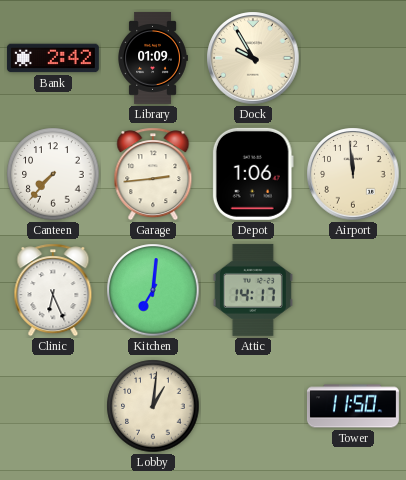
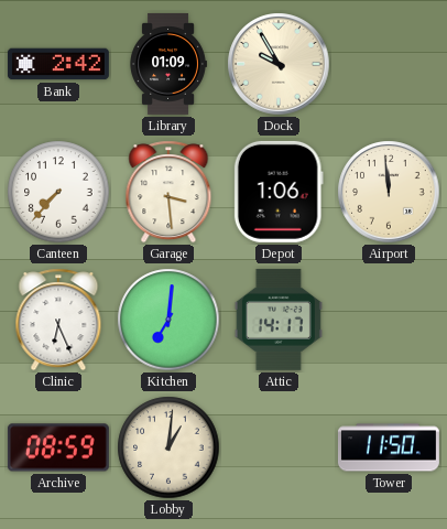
Garage: 2:44 -> 3:29
Archive: none -> 08:59
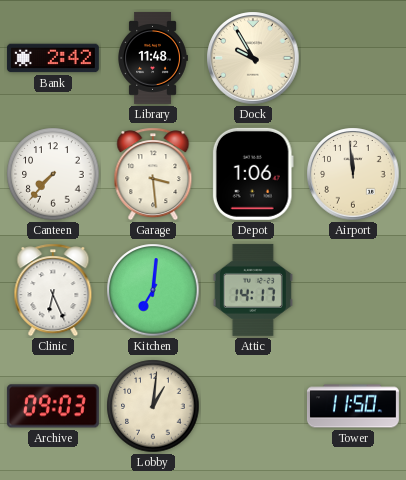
Library: 01:09 -> 11:48
Archive: 08:59 -> 09:03
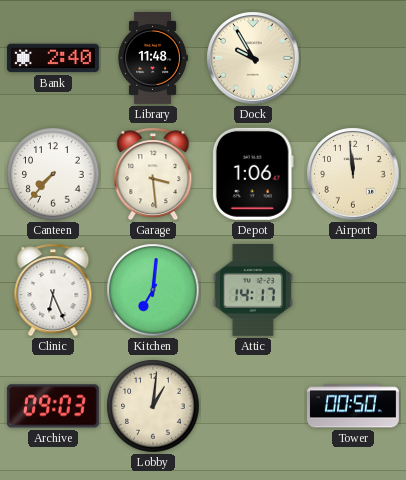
Bank: 2:42 -> 2:40
Tower: 11:50 -> 00:50
